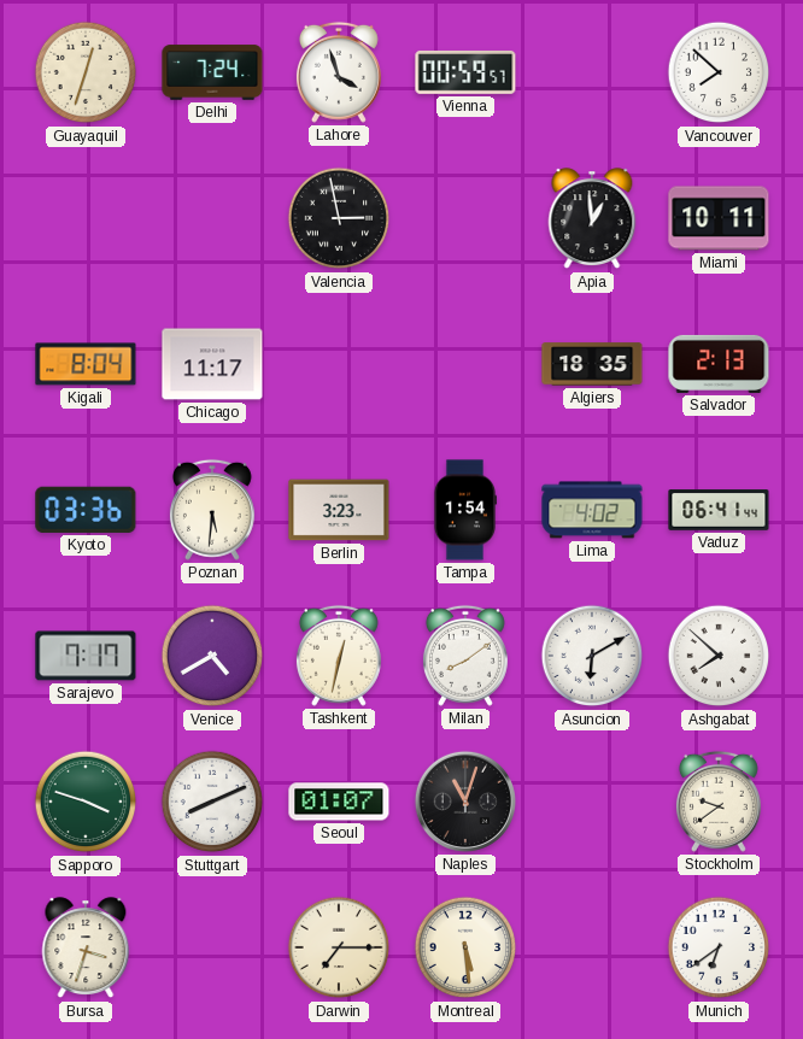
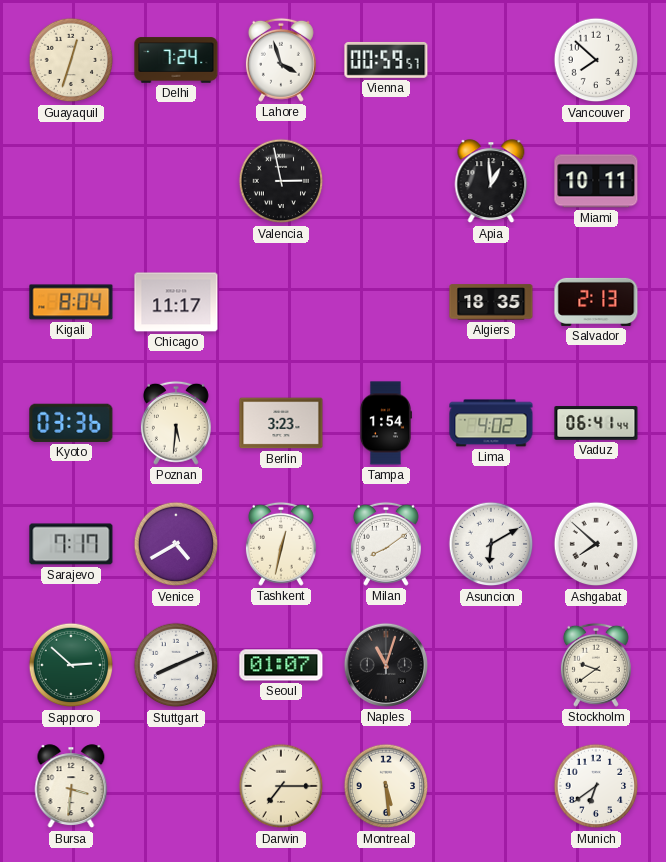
Sapporo: 3:48 -> 2:52
Bursa: 3:33 -> 3:31
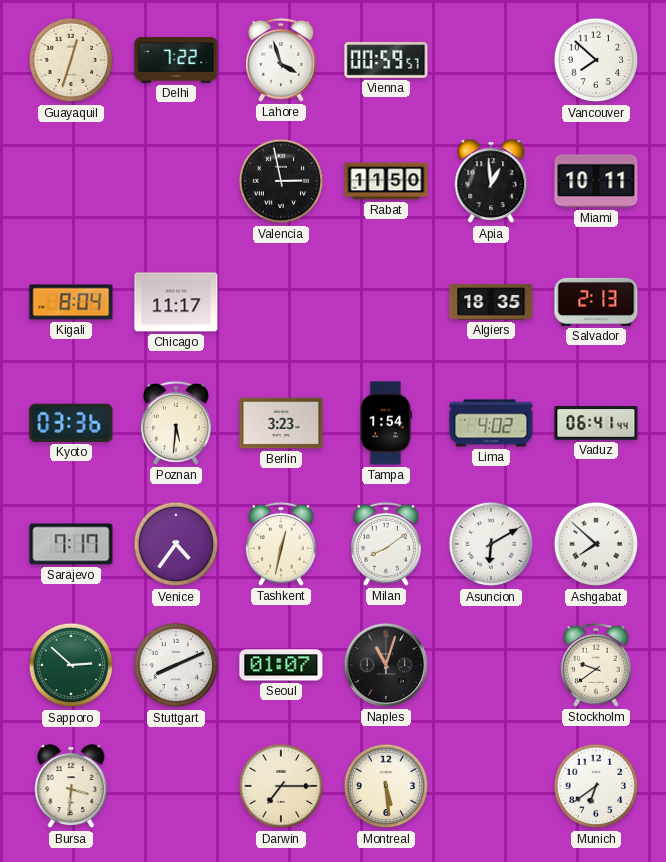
Delhi: 7:24 -> 7:22
Rabat: none -> 11:50
Venice: 4:40 -> 4:36
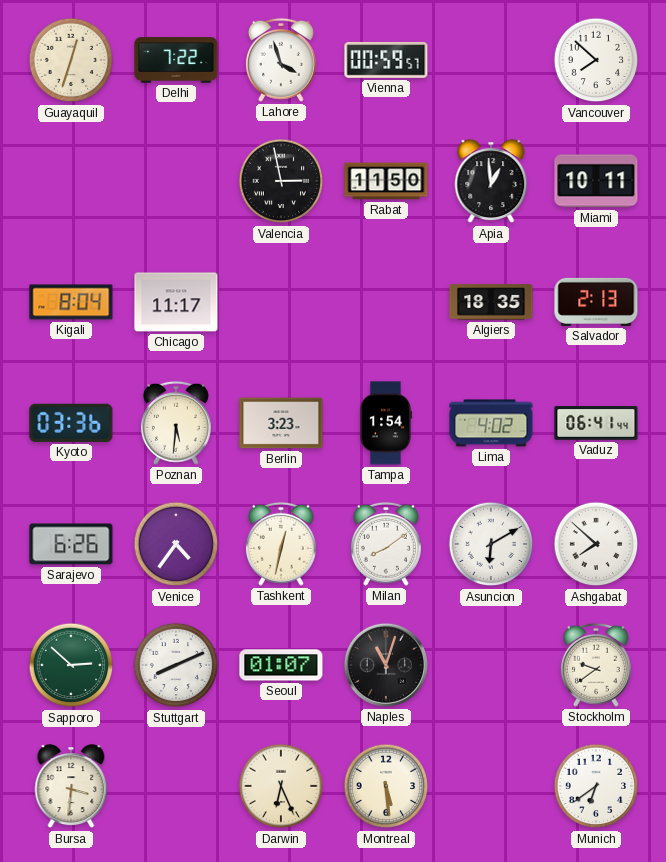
Sarajevo: 7:17 -> 6:26
Darwin: 7:15 -> 6:26
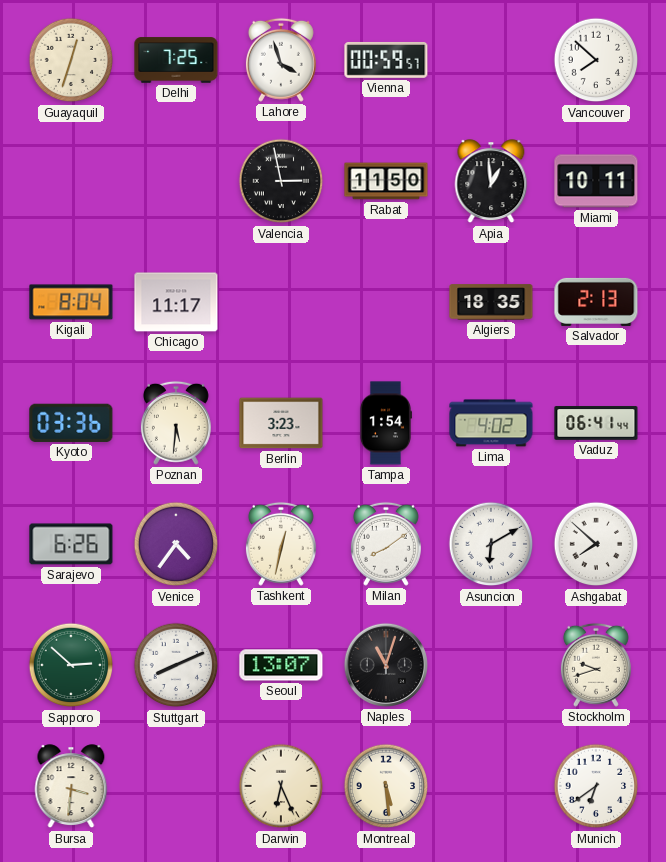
Delhi: 7:22 -> 7:25
Seoul: 01:07 -> 13:07
Stockholm: 9:39 -> 9:42
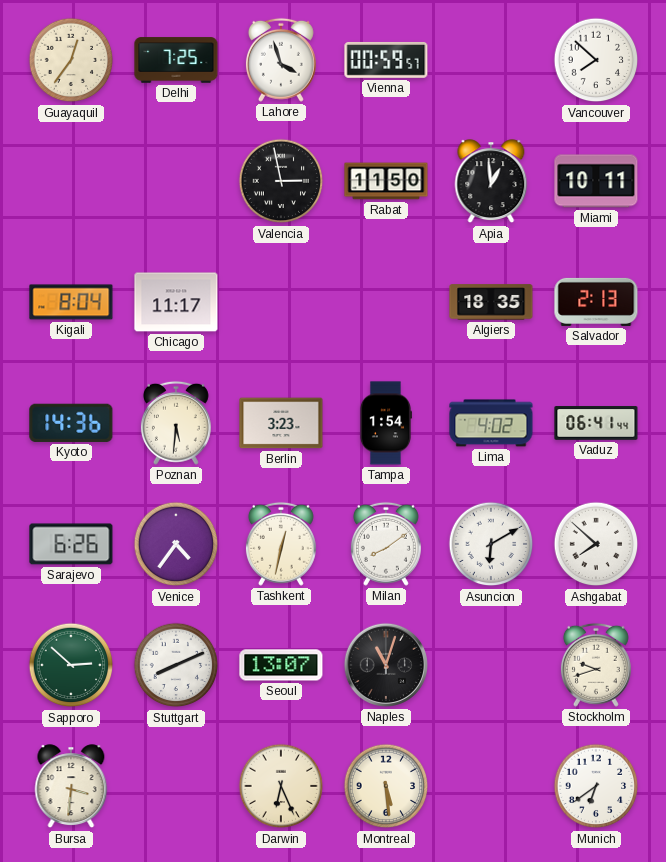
Guayaquil: 12:33 -> 12:36
Kyoto: 03:36 -> 14:36
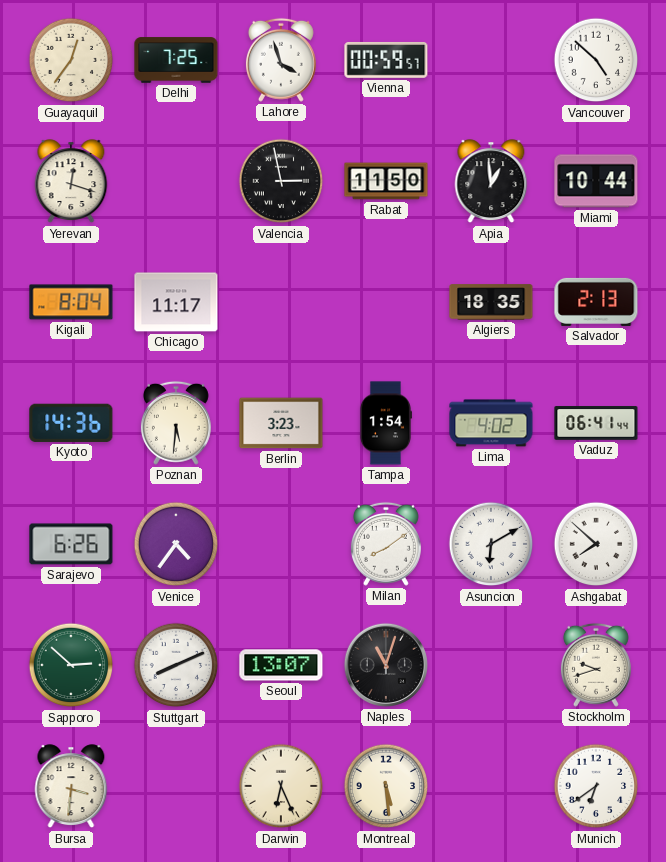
Vancouver: 7:52 -> 4:52
Yerevan: none -> 12:18
Miami: 10:11 -> 10:44
Tashkent: 12:32 -> none
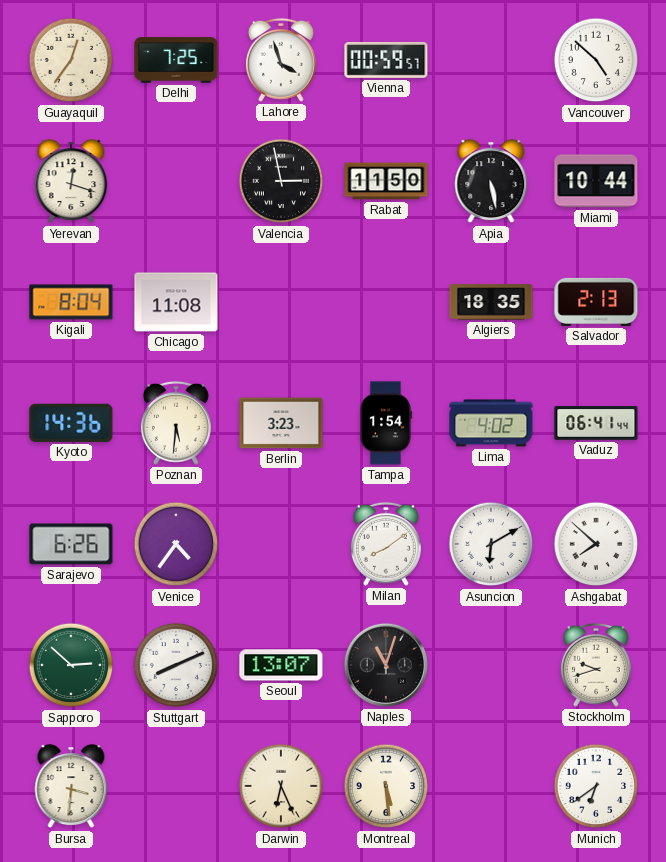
Apia: 12:59 -> 5:28
Chicago: 11:17 -> 11:08
